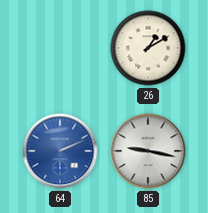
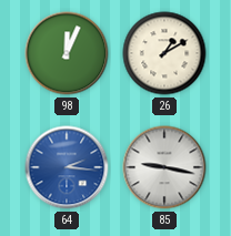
98: none -> 12:04
64: 2:11 -> 2:16
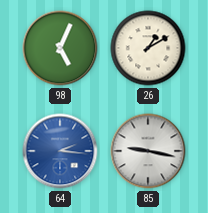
98: 12:04 -> 5:04
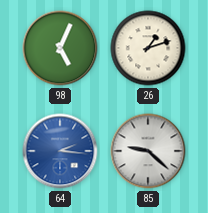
26: 1:10 -> 1:12
85: 9:17 -> 9:22
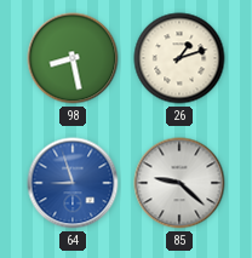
98: 5:04 -> 8:28
64: 2:16 -> 8:57
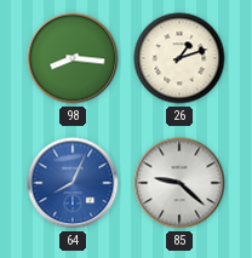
98: 8:28 -> 8:16
64: 8:57 -> 8:04
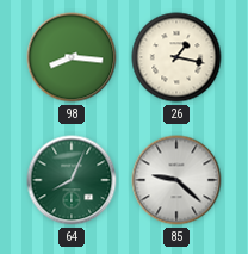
26: 1:12 -> 1:17
64 dial: blue -> green
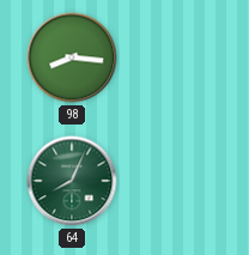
26: 1:17 -> none
85: 9:22 -> none
